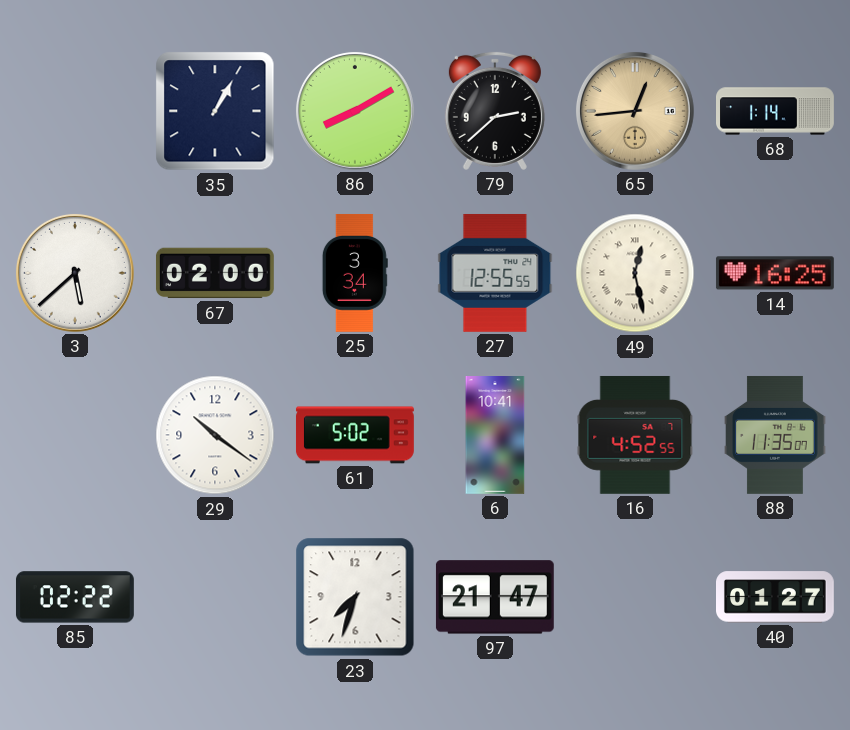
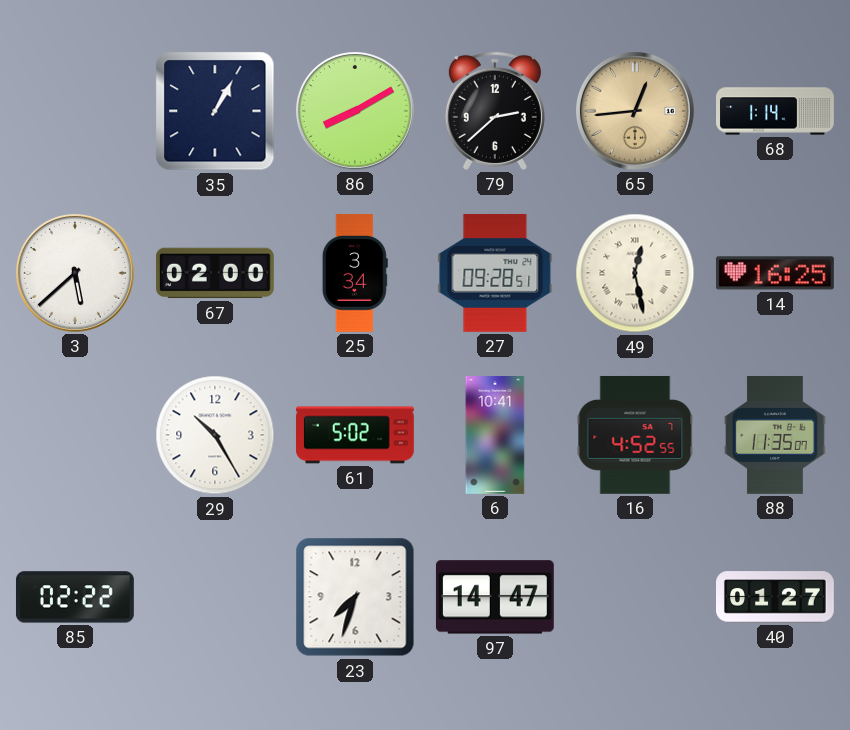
27: 12:55 -> 09:28
29: 10:21 -> 10:25
97: 21:47 -> 14:47
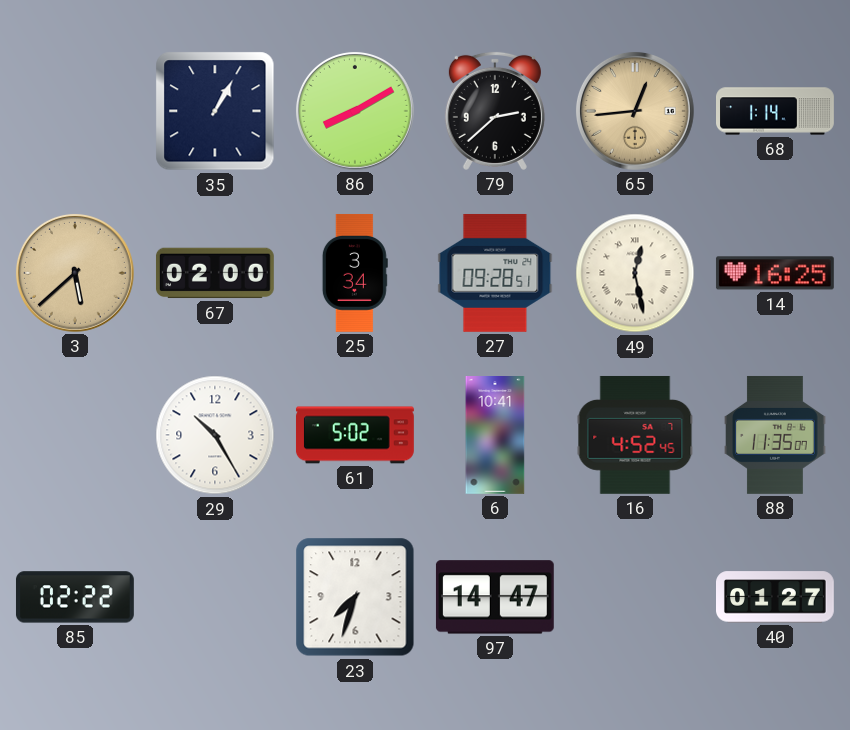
3 dial: white -> champagne
16: 4:52:55 -> 4:52:45
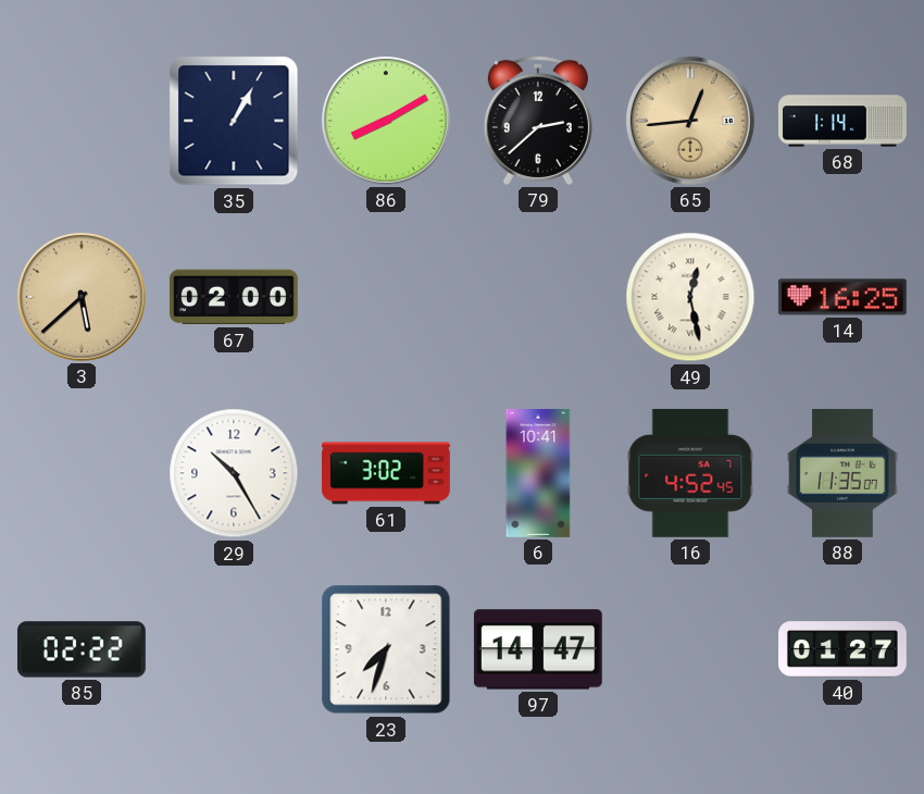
25: 3:34 -> none
27: 09:28 -> none
61: 5:02 -> 3:02
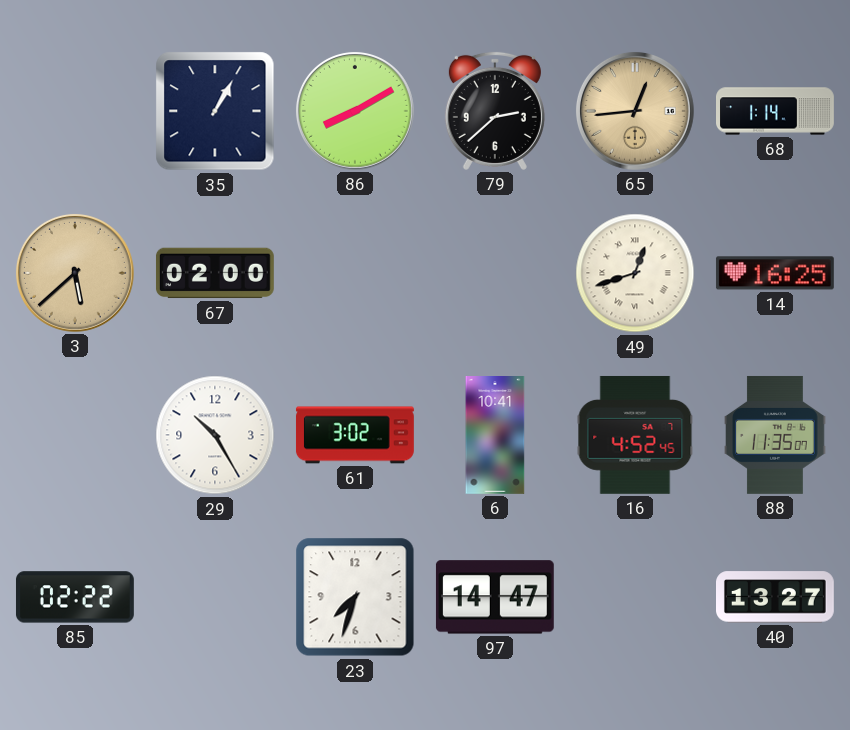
49: 12:28 -> 12:42
40: 01:27 -> 13:27
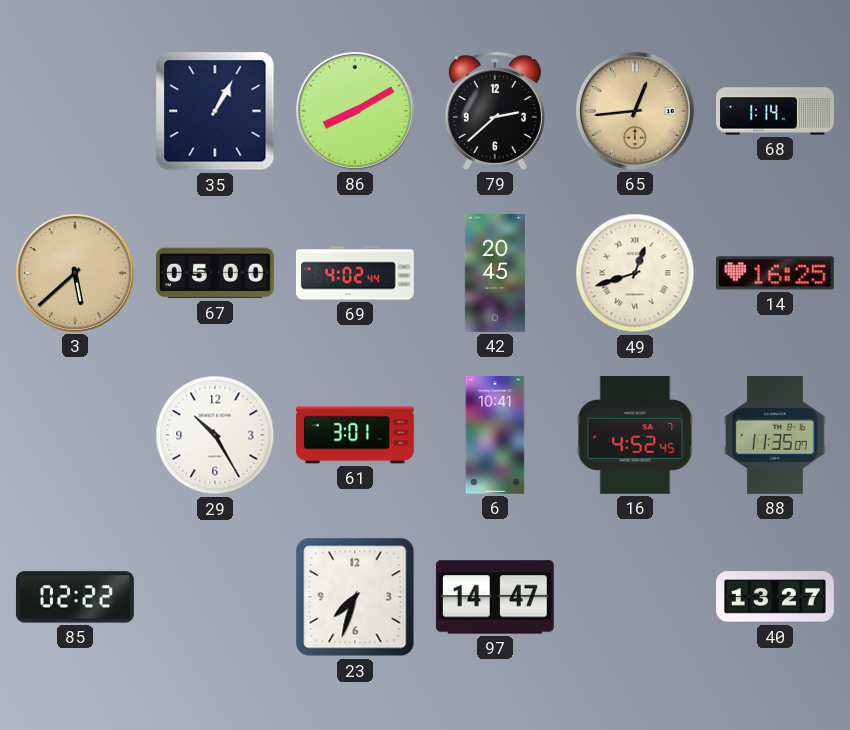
67: 02:00 -> 05:00
69: none -> 4:02
42: none -> 20:45
61: 3:02 -> 3:01
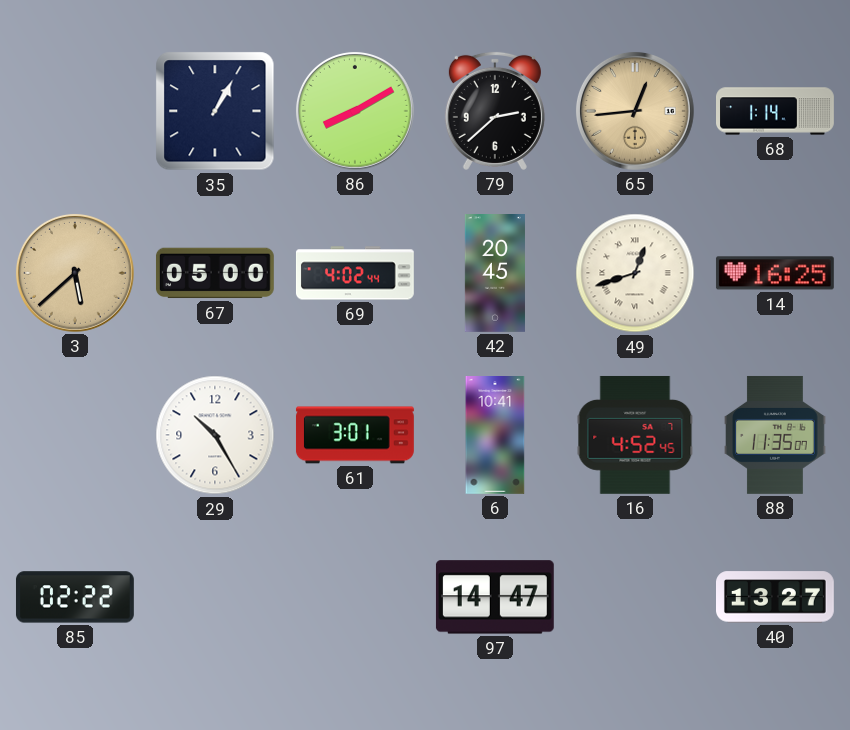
23: 7:33 -> none
